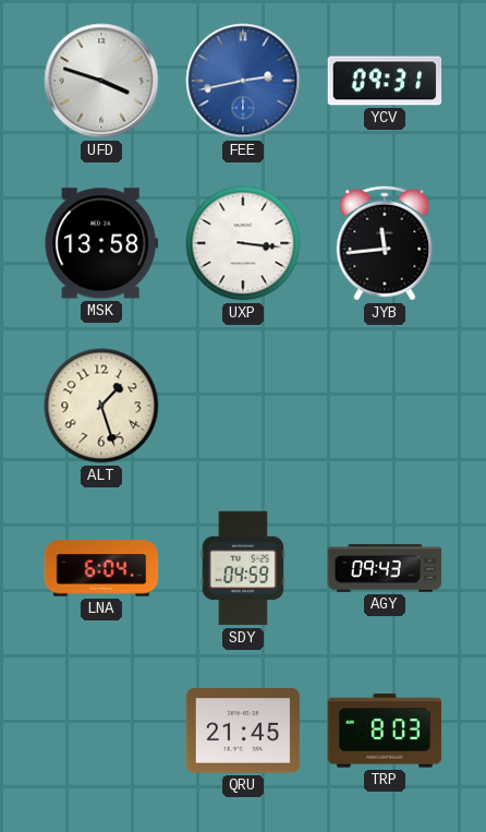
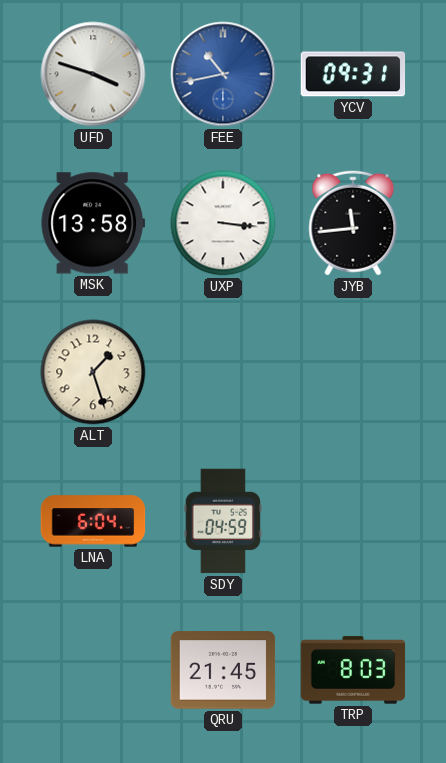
FEE: 2:43 -> 10:43
AGY: 09:43 -> none
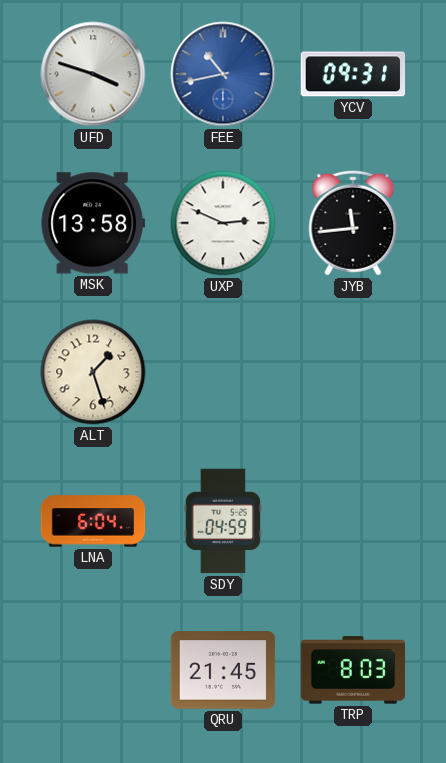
UXP: 3:16 -> 2:49
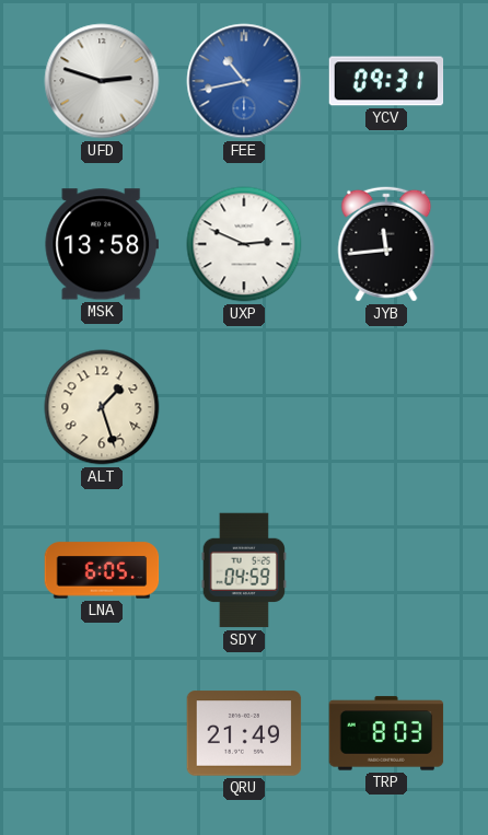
UFD: 3:48 -> 2:48
LNA: 6:04 -> 6:05
QRU: 21:45 -> 21:49
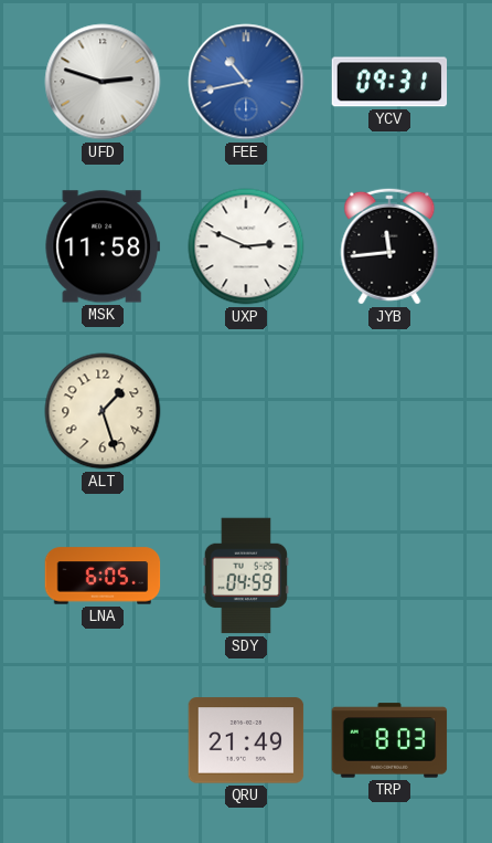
MSK: 13:58 -> 11:58
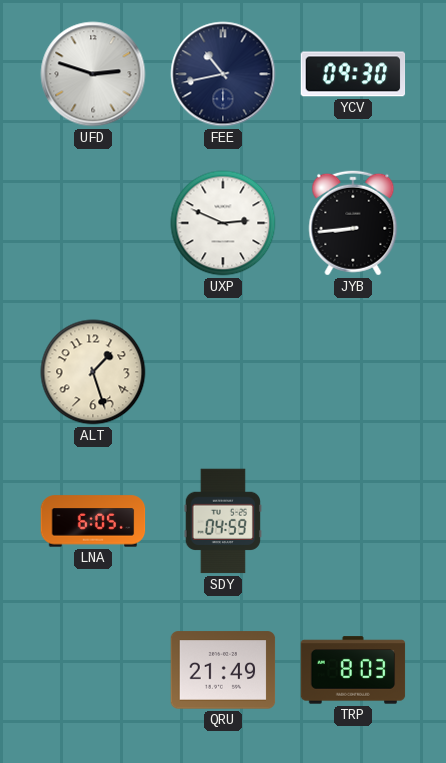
FEE dial: blue -> navy
YCV: 09:31 -> 09:30
MSK: 11:58 -> none
JYB: 11:44 -> 8:44
